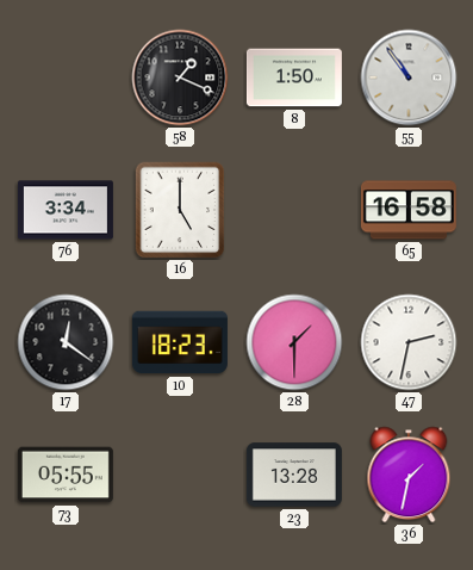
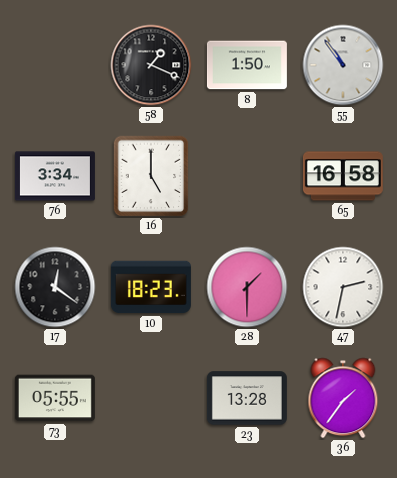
36: 1:32 -> 1:36
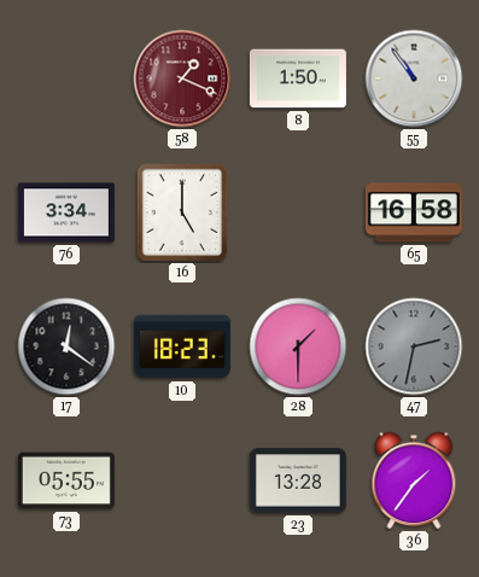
58 dial: black -> burgundy
47 dial: white -> grey
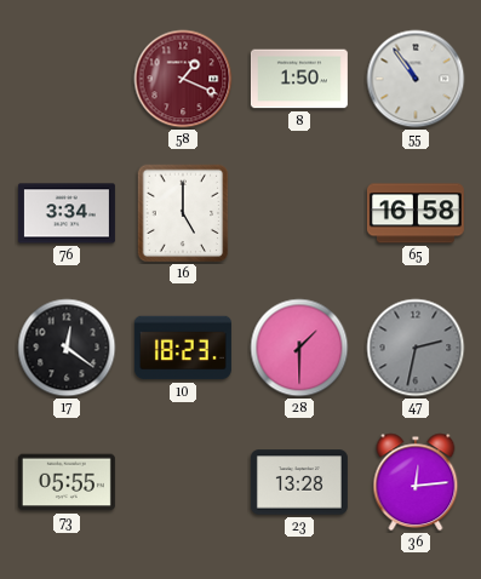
36: 1:36 -> 12:14
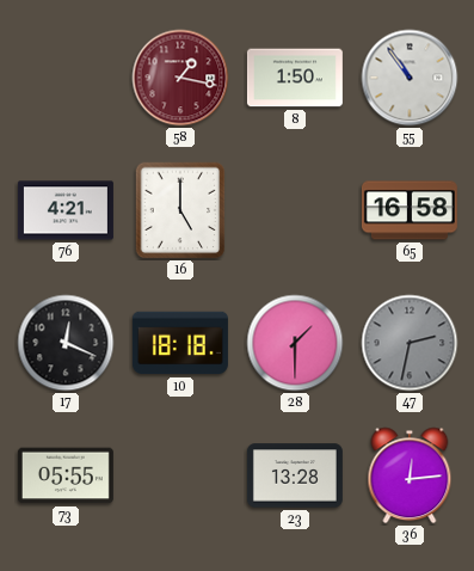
58: 1:19 -> 1:17
76: 3:34 -> 4:21
17: 12:21 -> 12:19
10: 18:23 -> 18:18
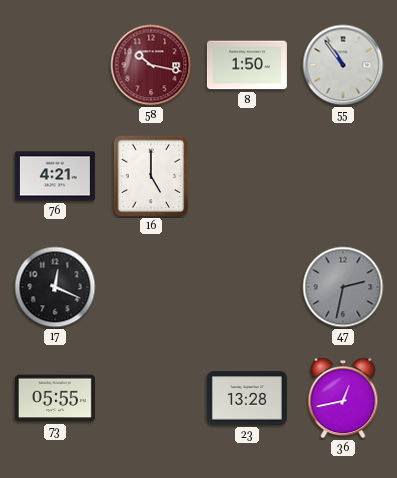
58: 1:17 -> 10:17
65: 16:58 -> none
10: 18:18 -> none
28: 1:30 -> none
36: 12:14 -> 12:43
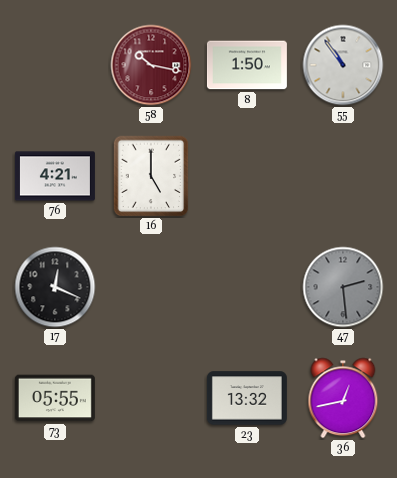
47: 2:32 -> 2:29
23: 13:28 -> 13:32
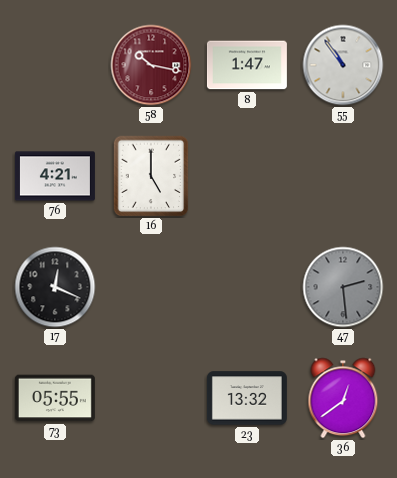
8: 1:50 -> 1:47
36: 12:43 -> 12:39
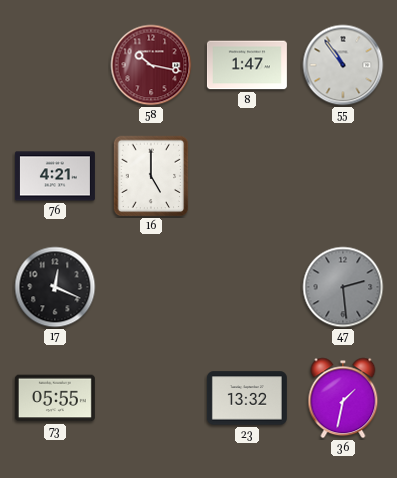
36: 12:39 -> 1:32
